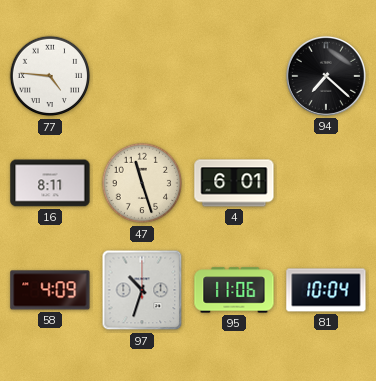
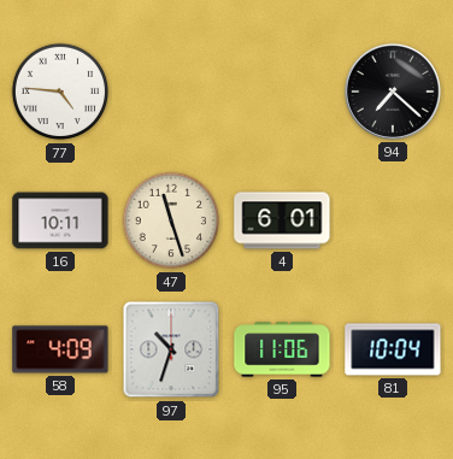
16: 8:11 -> 10:11
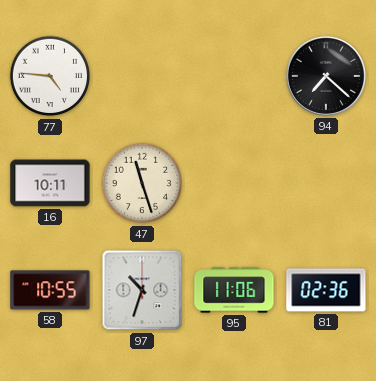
4: 6:01 -> none
58: 4:09 -> 10:55
81: 10:04 -> 02:36
